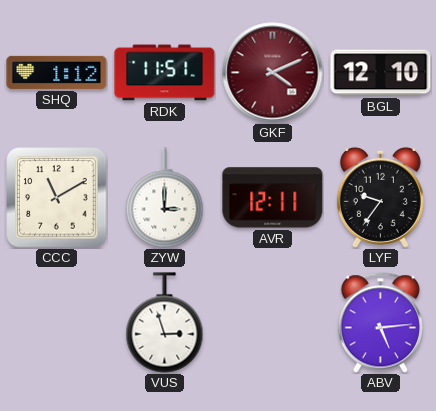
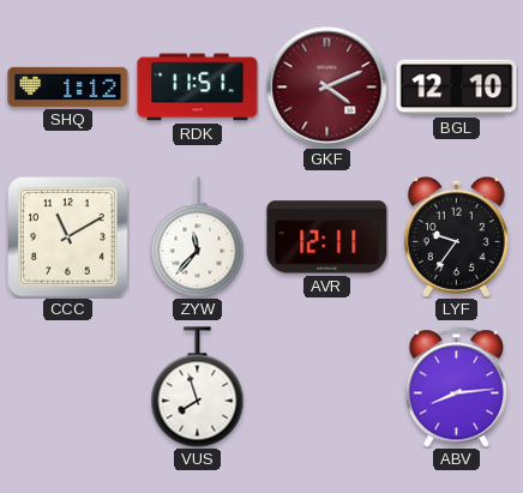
ZYW: 3:00 -> 11:37
VUS: 2:57 -> 7:57
ABV: 5:14 -> 8:14
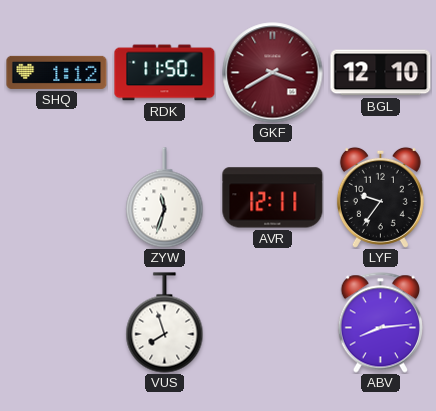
RDK: 11:51 -> 11:50
GKF: 4:11 -> 3:40
CCC: 11:10 -> none
ZYW: 11:37 -> 11:33
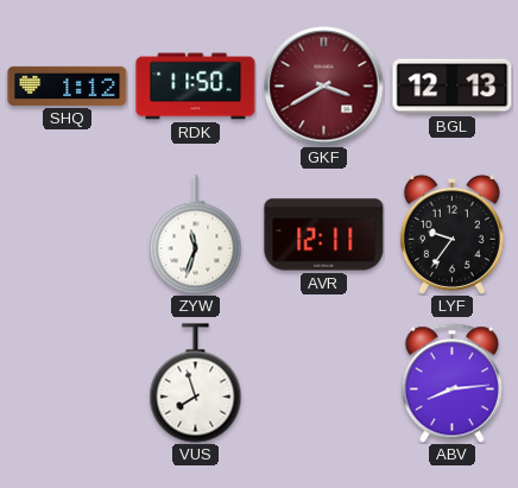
BGL: 12:10 -> 12:13
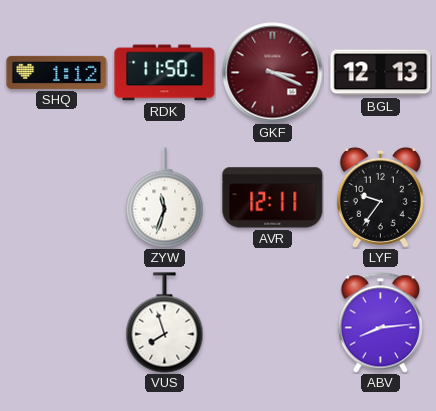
GKF: 3:40 -> 3:19
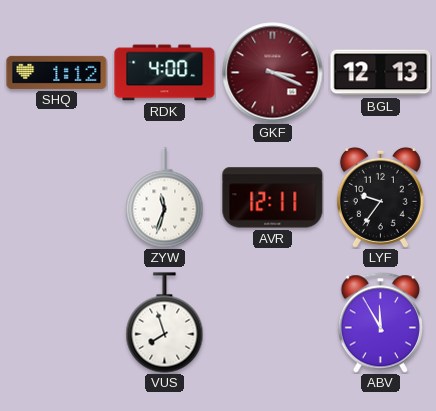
RDK: 11:50 -> 4:00
ABV: 8:14 -> 11:55
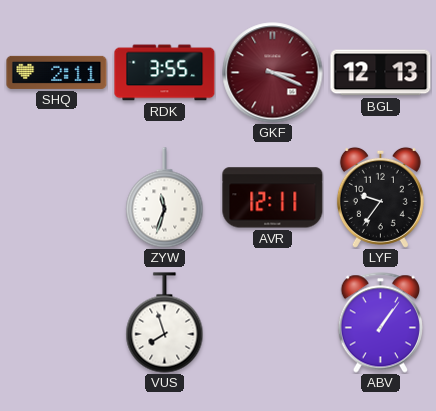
SHQ: 1:12 -> 2:11
RDK: 4:00 -> 3:55
ABV: 11:55 -> 1:06
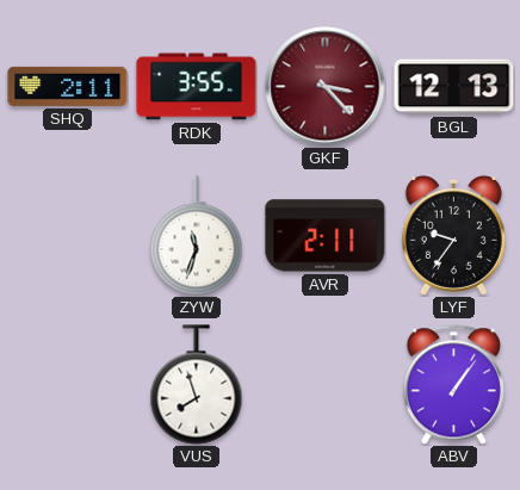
GKF: 3:19 -> 3:23
AVR: 12:11 -> 2:11
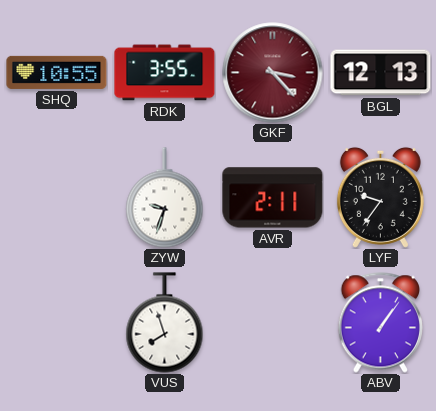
SHQ: 2:11 -> 10:55
ZYW: 11:33 -> 9:33
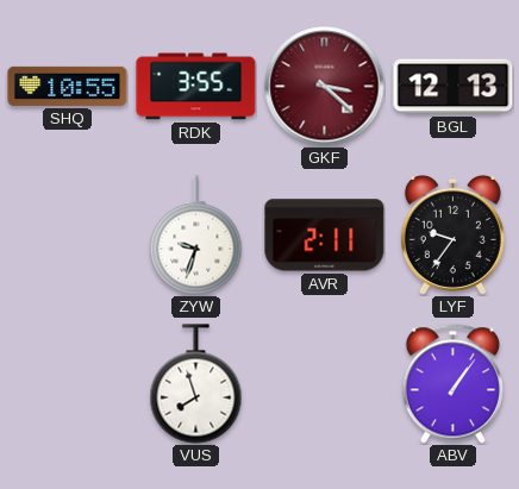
GKF: 3:23 -> 3:22
